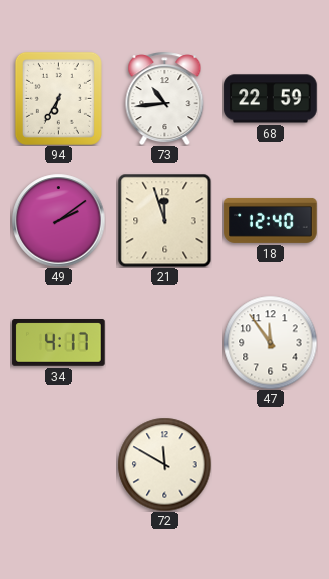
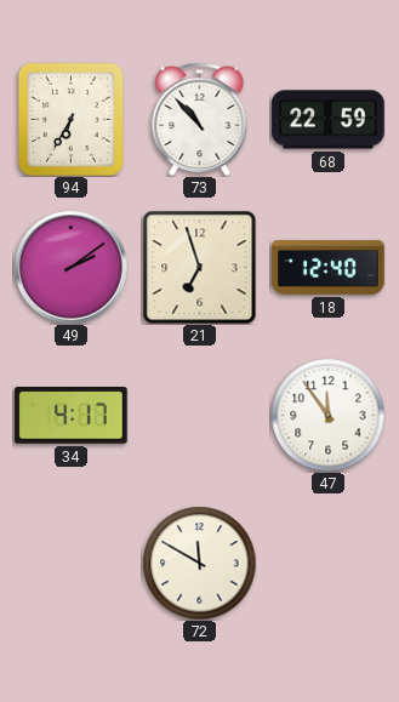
73: 10:44 -> 10:53
21: 11:57 -> 6:57
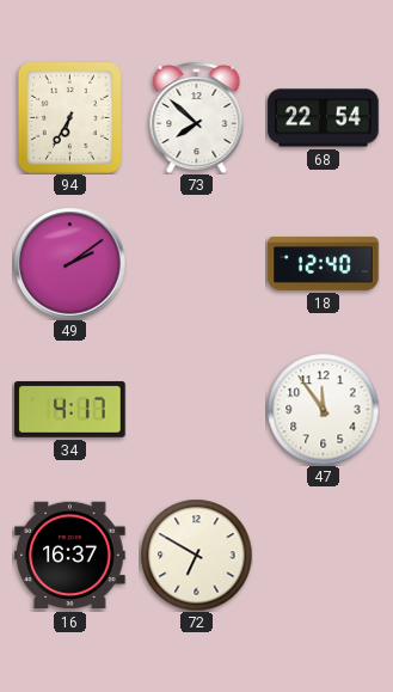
73: 10:53 -> 7:52
68: 22:59 -> 22:54
21: 6:57 -> none
16: none -> 16:37
72: 11:50 -> 6:50
